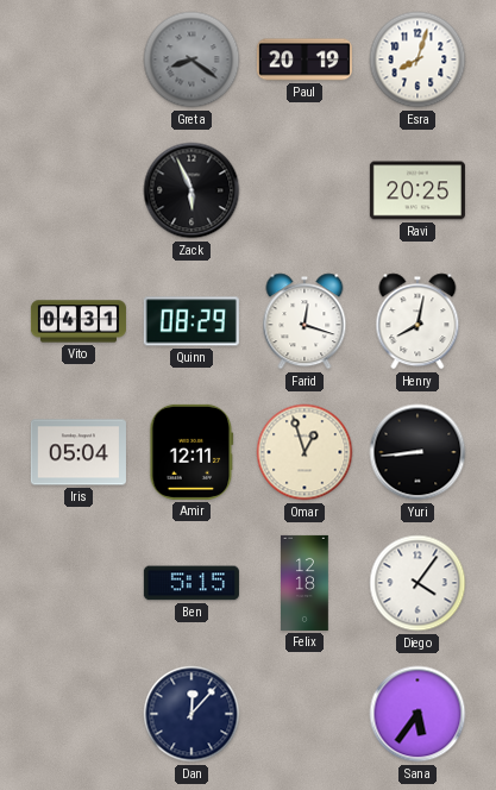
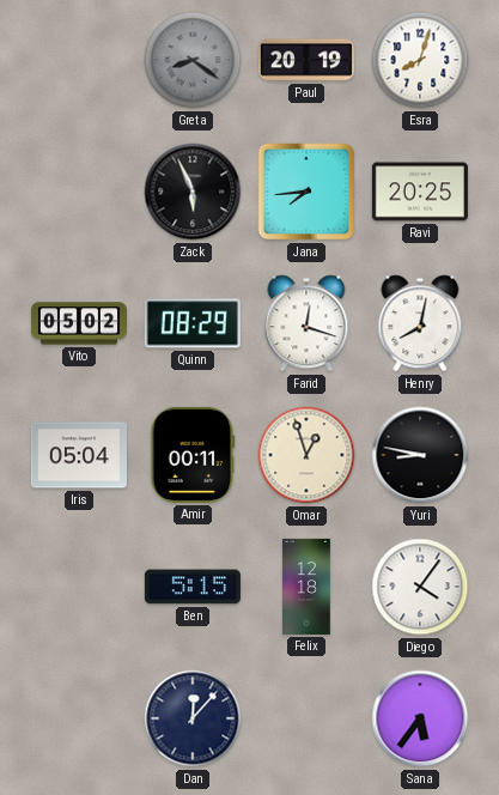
Jana: none -> 7:44
Vito: 04:31 -> 05:02
Amir: 12:11 -> 00:11
Yuri: 8:44 -> 8:47
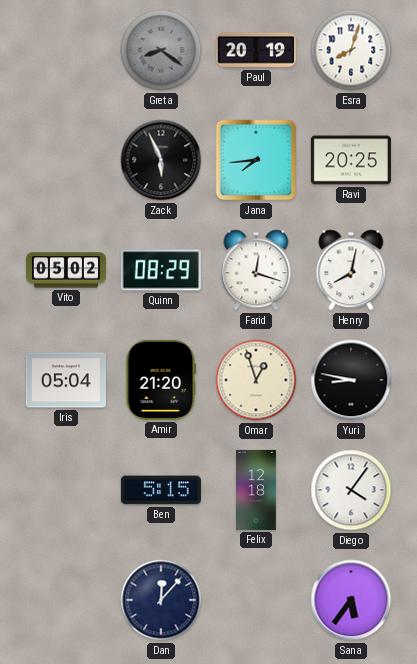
Amir: 00:11 -> 21:20
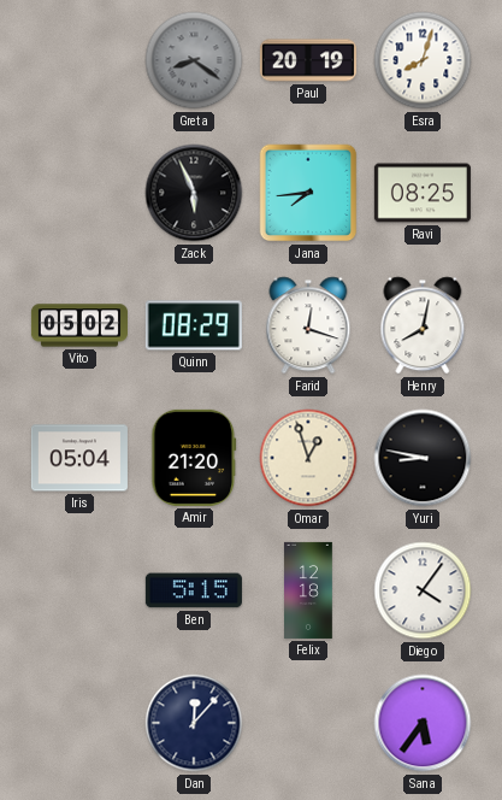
Ravi: 20:25 -> 08:25
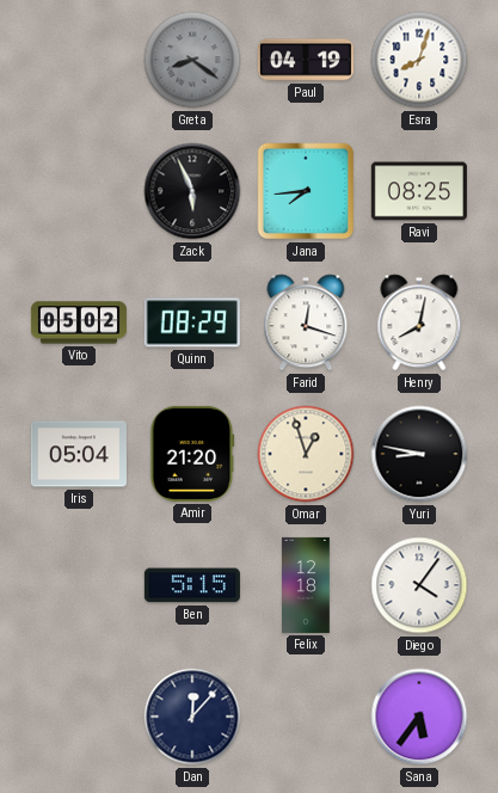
Paul: 20:19 -> 04:19
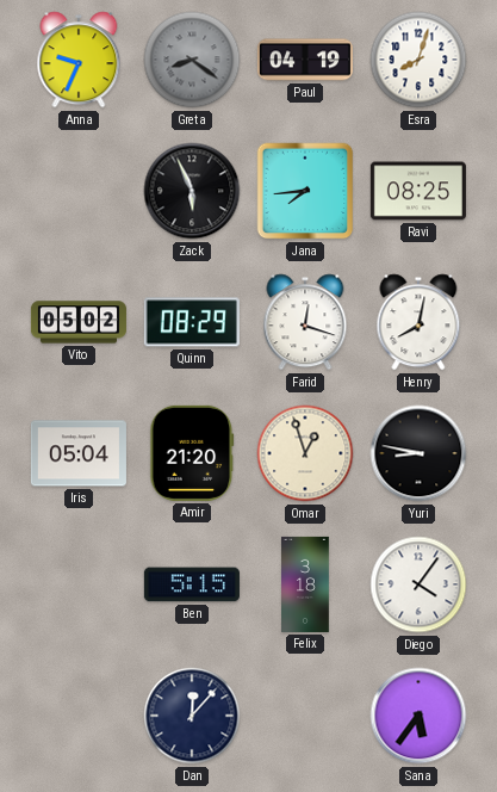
Anna: none -> 9:34
Felix: 12:18 -> 3:18
